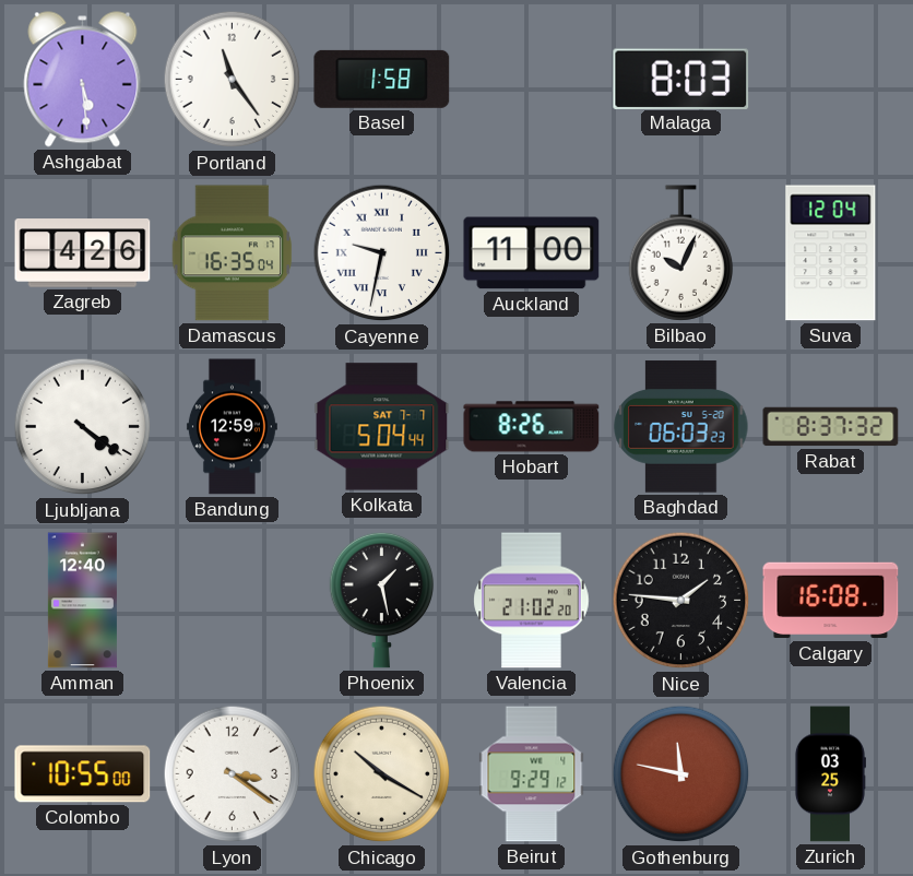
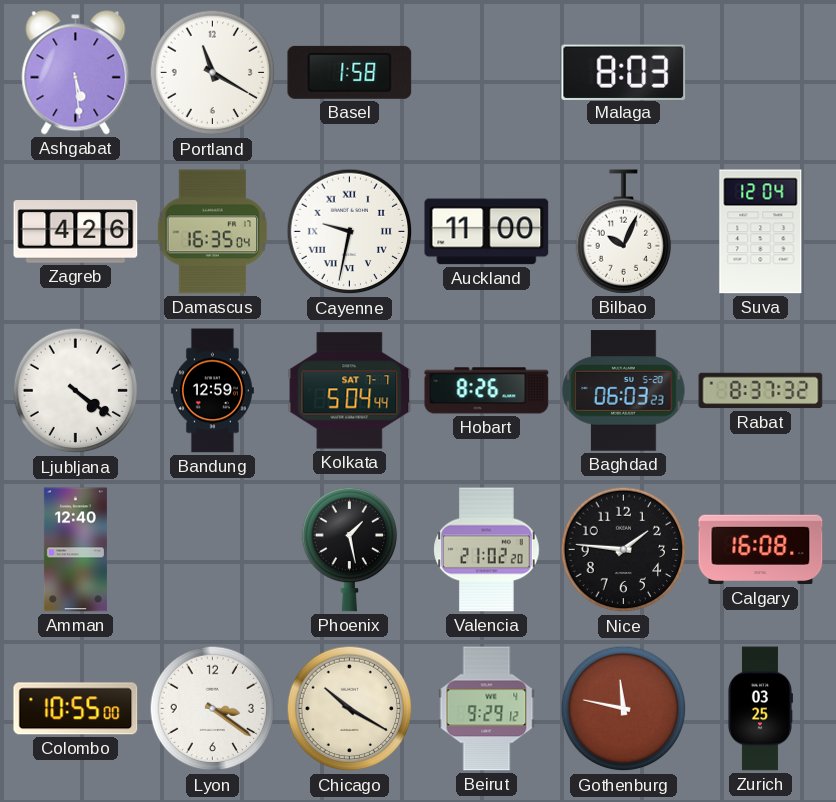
Portland: 11:24 -> 11:20
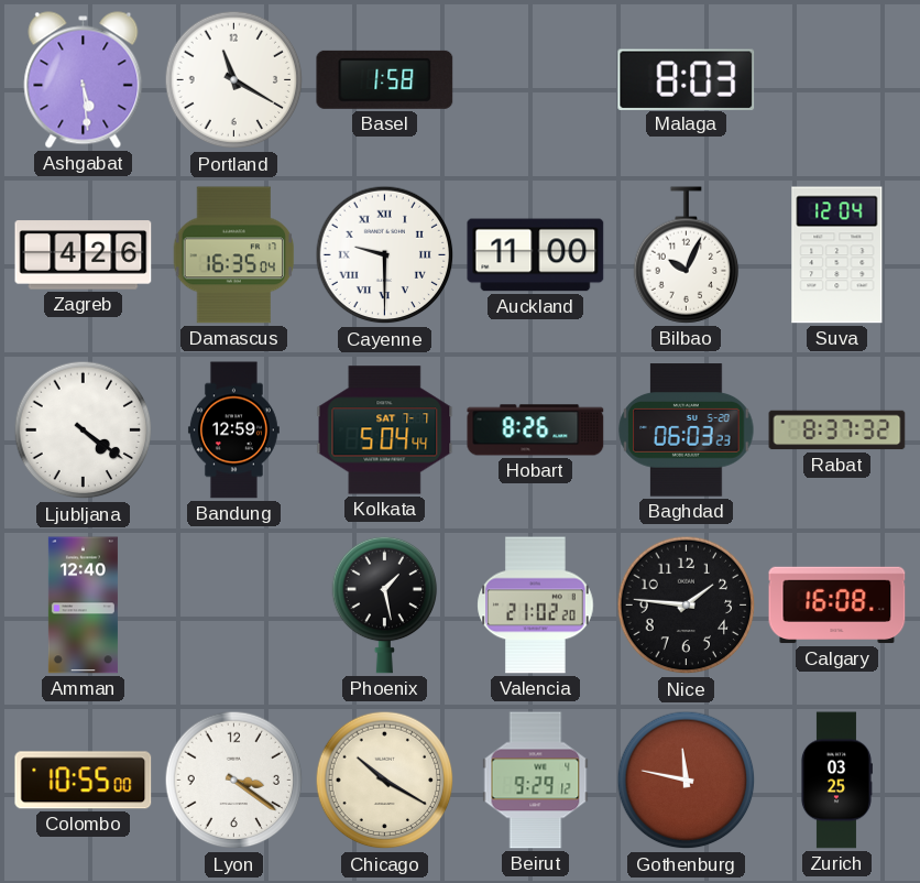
Cayenne: 9:32 -> 9:30
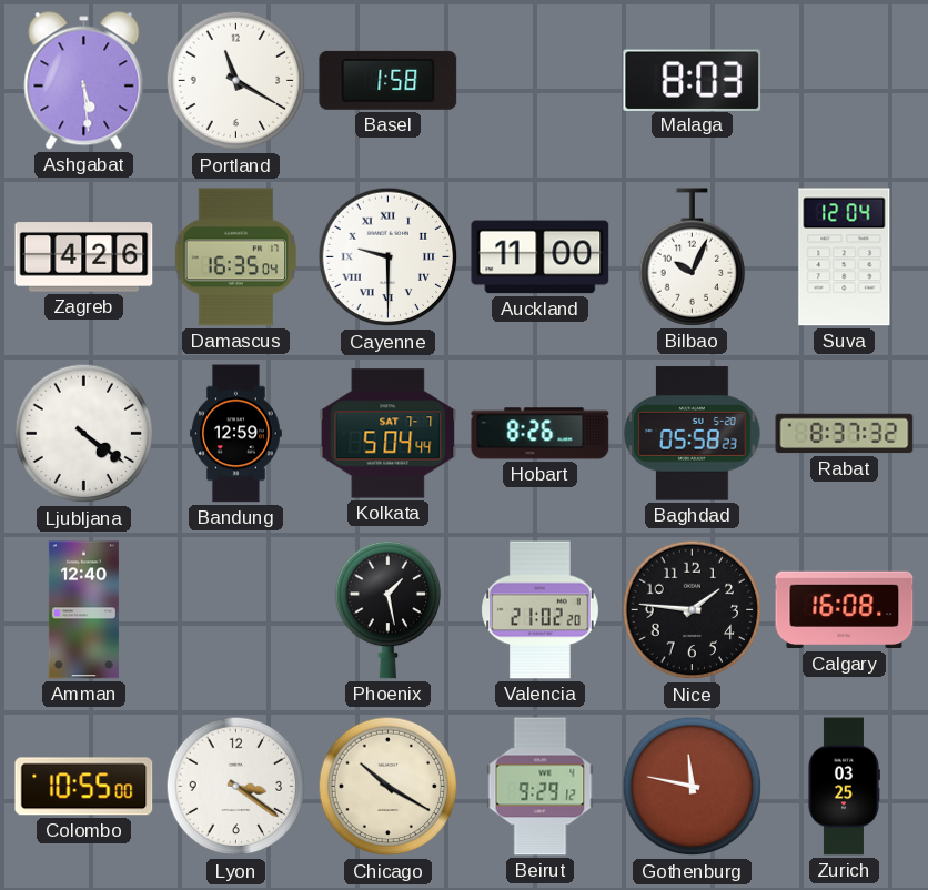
Baghdad: 06:03 -> 05:58
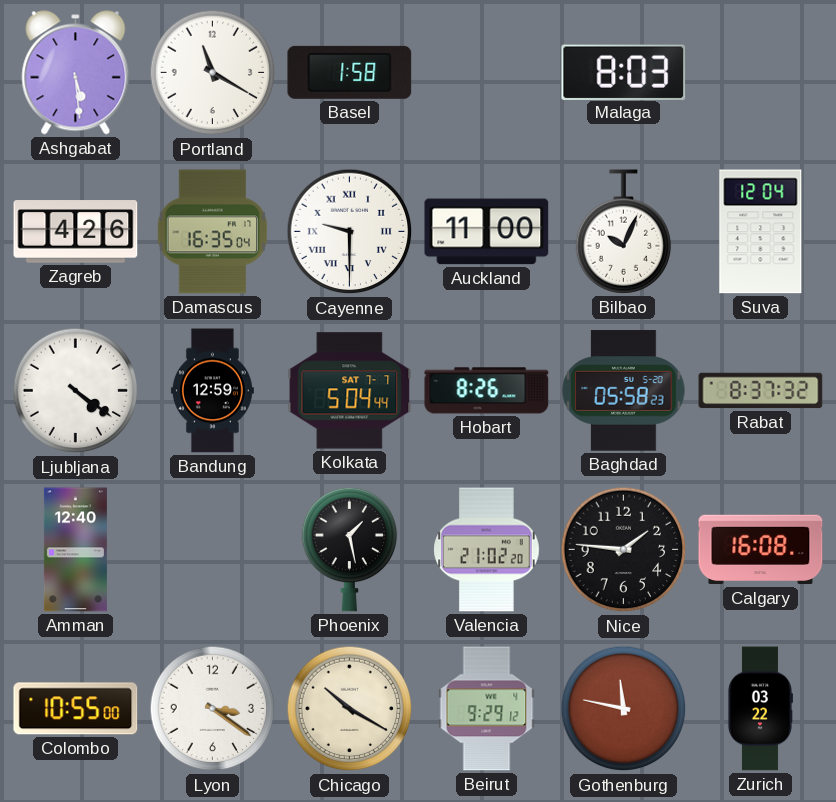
Zurich: 03:25 -> 03:22
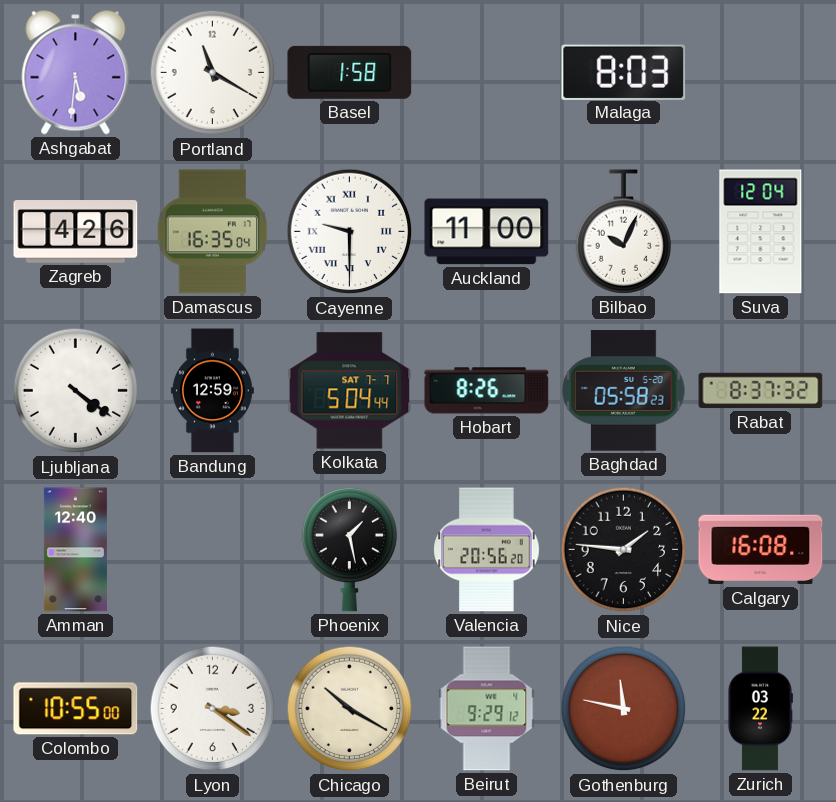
Ashgabat: 5:29 -> 5:31
Valencia: 21:02 -> 20:56
